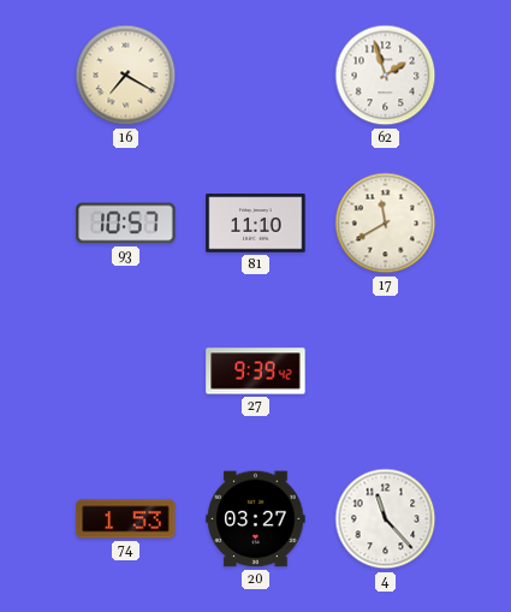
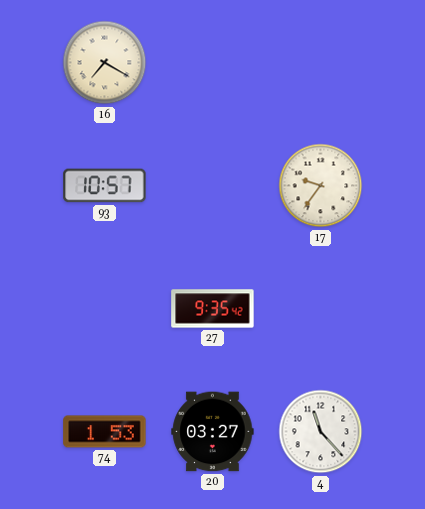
62: 1:57 -> none
81: 11:10 -> none
17: 11:40 -> 9:36
27: 9:39 -> 9:35
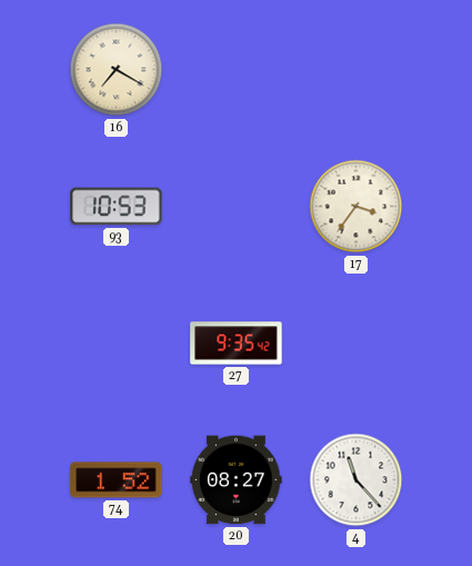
93: 10:57 -> 10:53
17: 9:36 -> 3:36
74: 1:53 -> 1:52
20: 03:27 -> 08:27
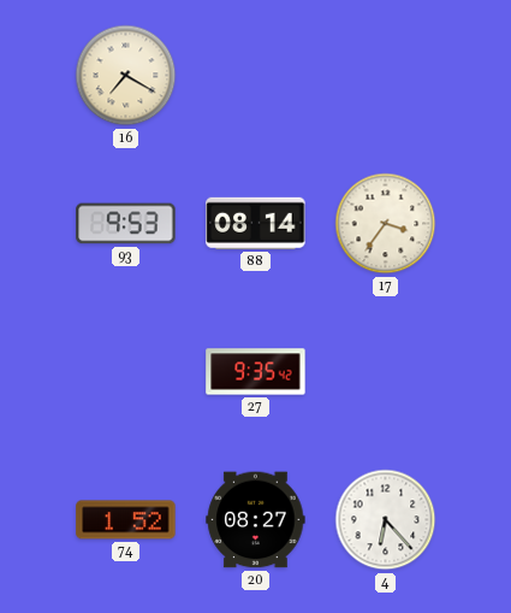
93: 10:53 -> 9:53
88: none -> 08:14
4: 11:23 -> 6:23
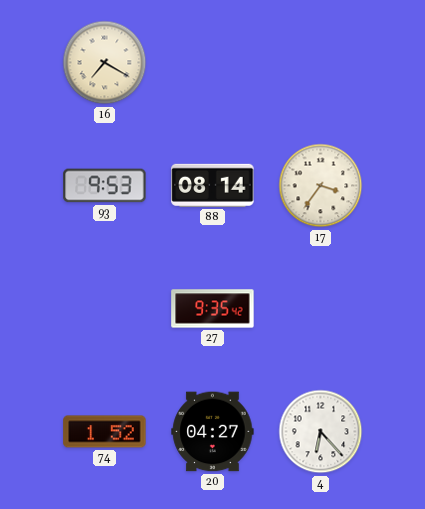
20: 08:27 -> 04:27
